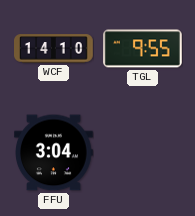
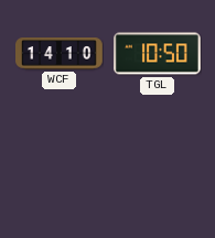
TGL: 9:55 -> 10:50
FFU: 3:04 -> none
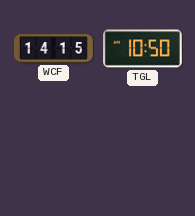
WCF: 14:10 -> 14:15
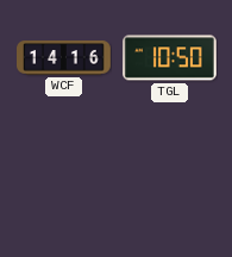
WCF: 14:15 -> 14:16
